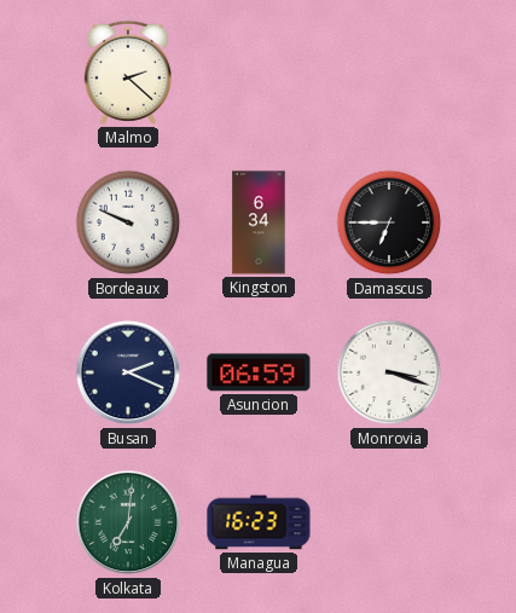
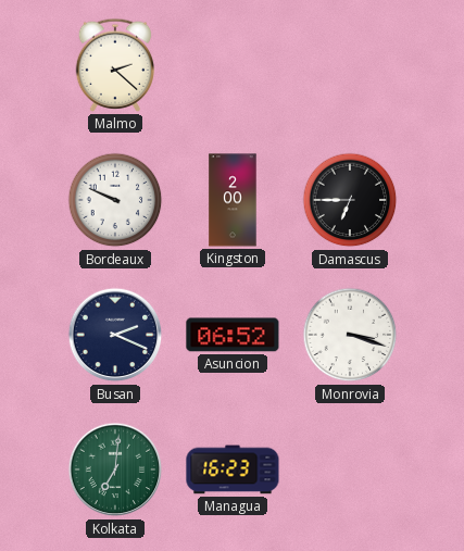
Kingston: 6:34 -> 2:00
Asuncion: 06:59 -> 06:52
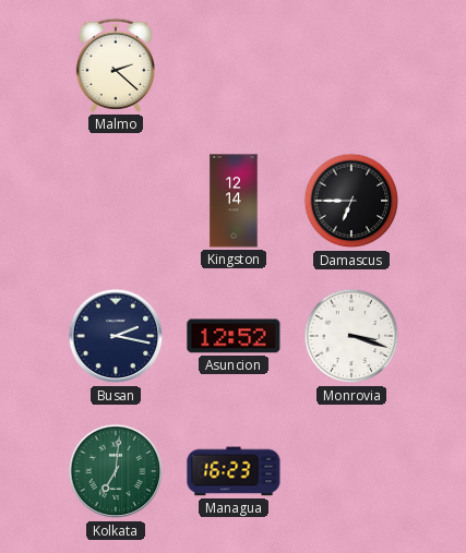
Bordeaux: 9:49 -> none
Kingston: 2:00 -> 12:14
Busan: 2:19 -> 2:17
Asuncion: 06:52 -> 12:52
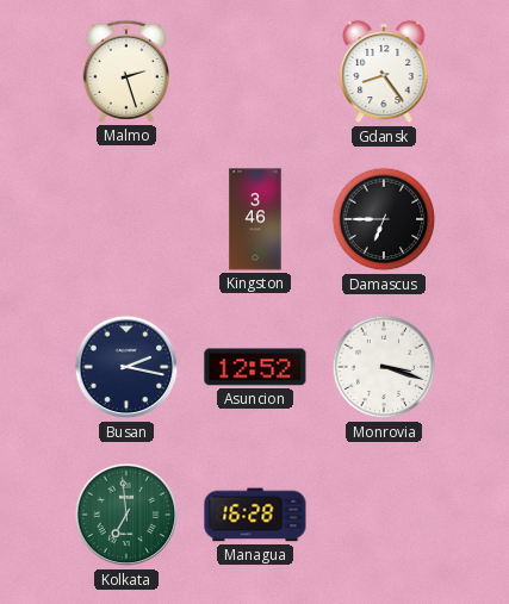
Malmo: 2:22 -> 2:27
Gdansk: none -> 8:24
Kingston: 12:14 -> 3:46
Kolkata: 7:01 -> 6:59
Managua: 16:23 -> 16:28
